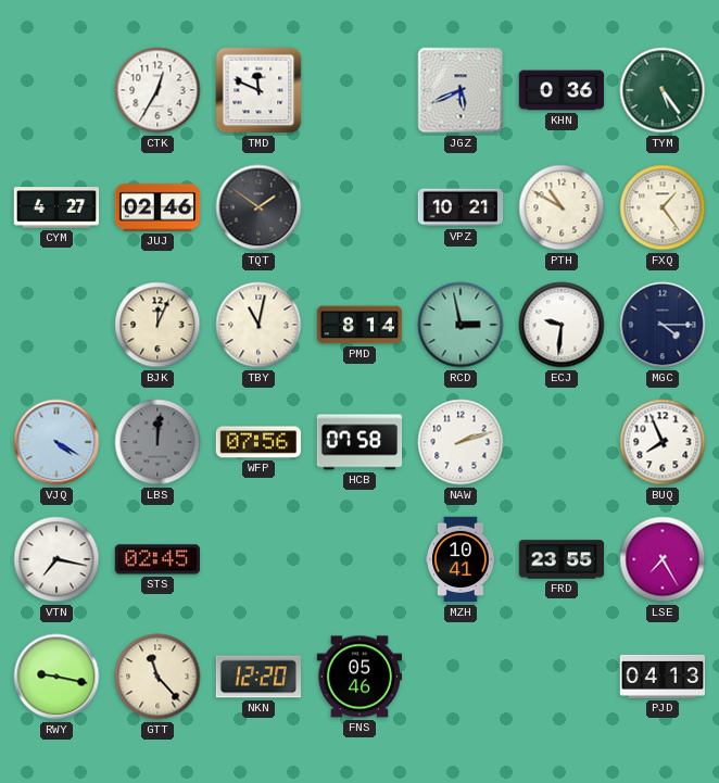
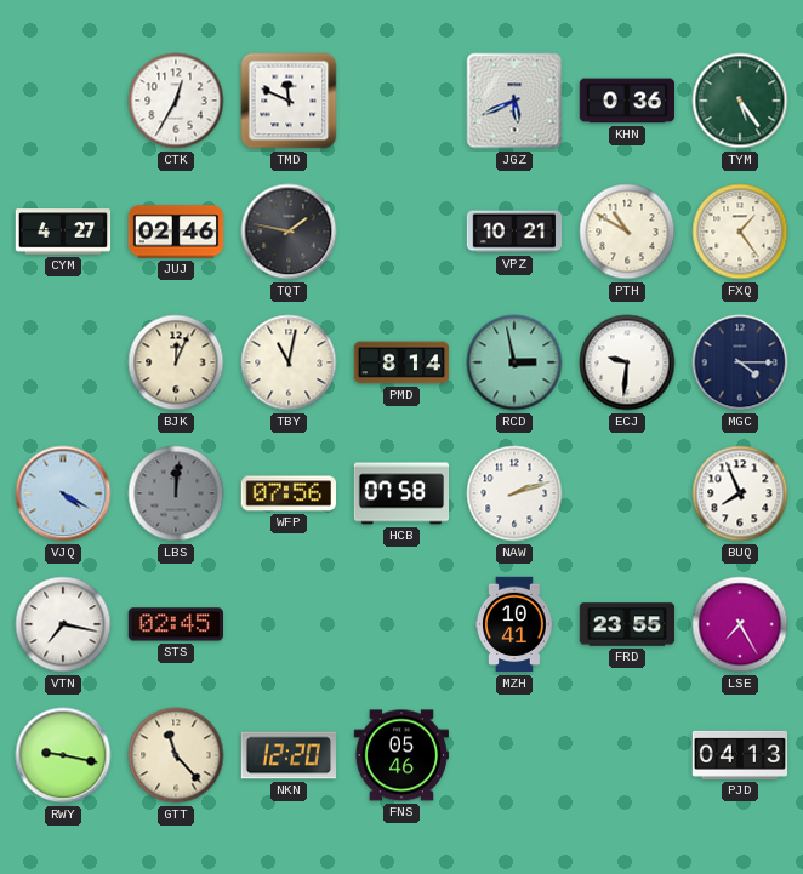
TQT: 1:51 -> 1:47
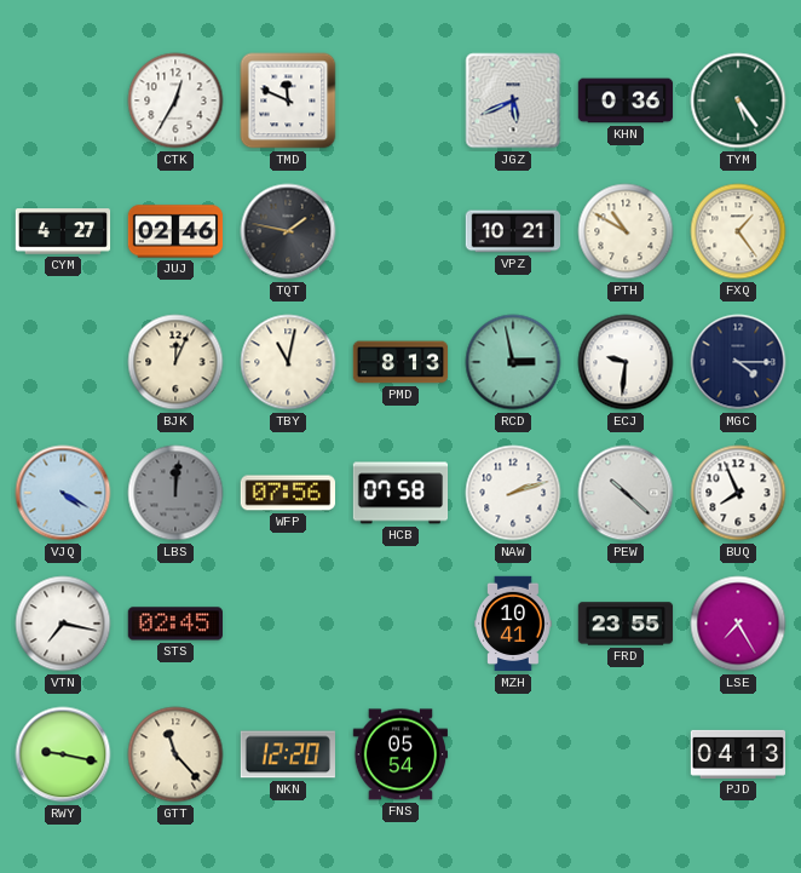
PMD: 8:14 -> 8:13
PEW: none -> 10:22
FNS: 05:46 -> 05:54
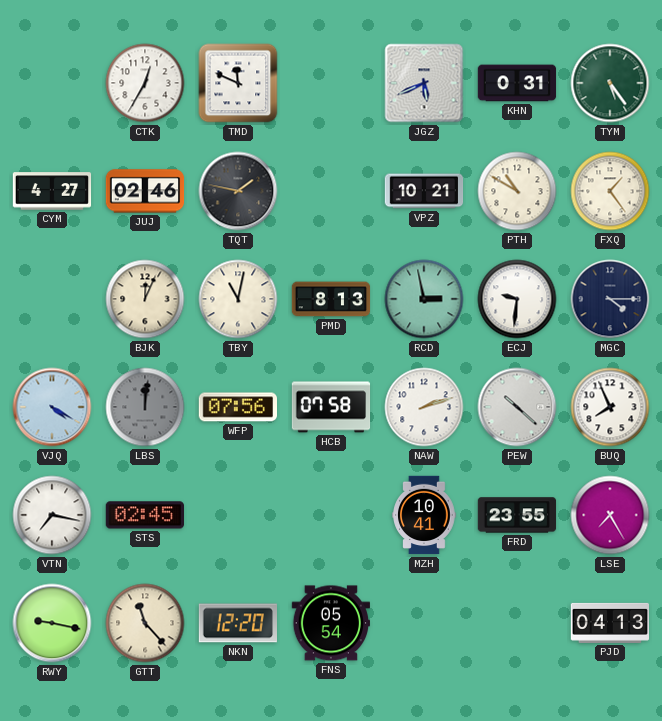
KHN: 0:36 -> 0:31
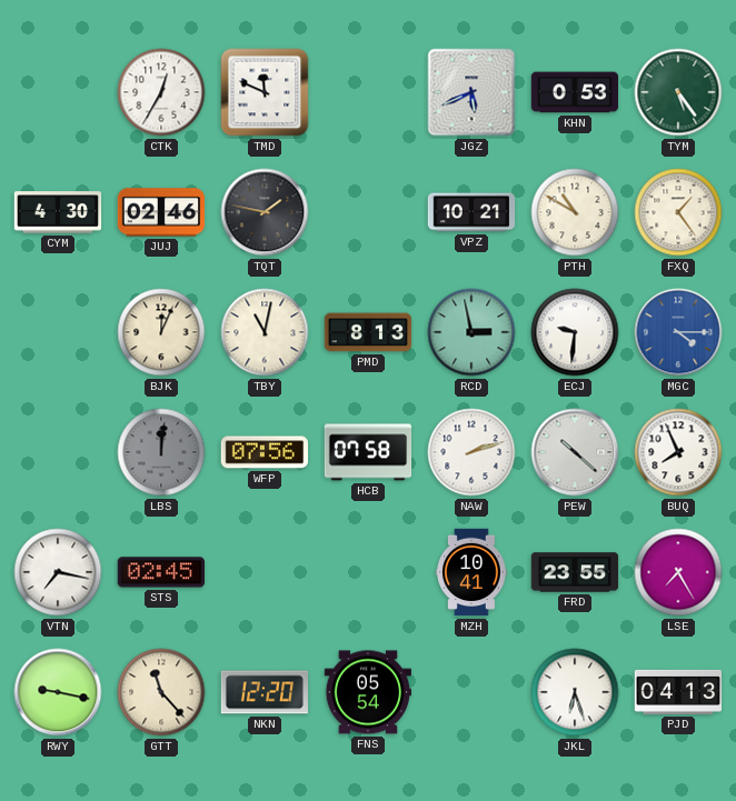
KHN: 0:31 -> 0:53
CYM: 4:27 -> 4:30
MGC dial: navy -> blue
VJQ: 4:20 -> none
JKL: none -> 6:27
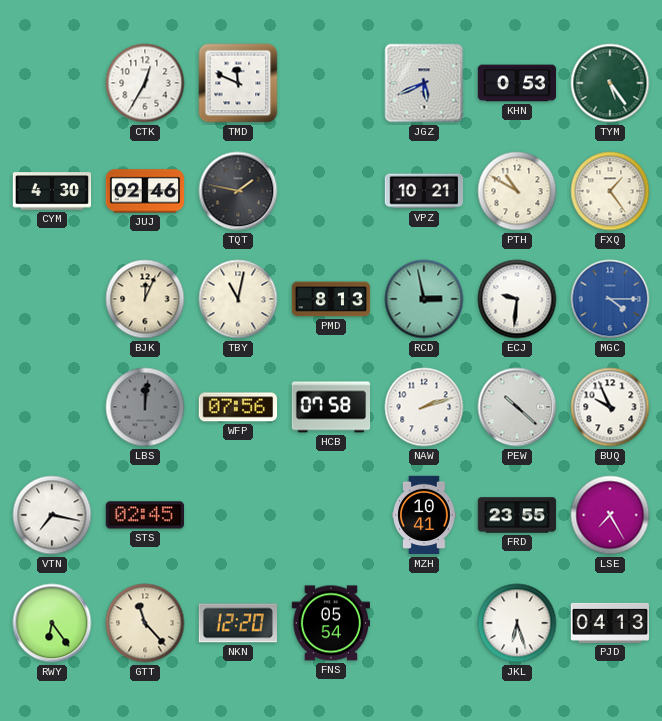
BUQ: 7:56 -> 9:56
RWY: 9:17 -> 6:24
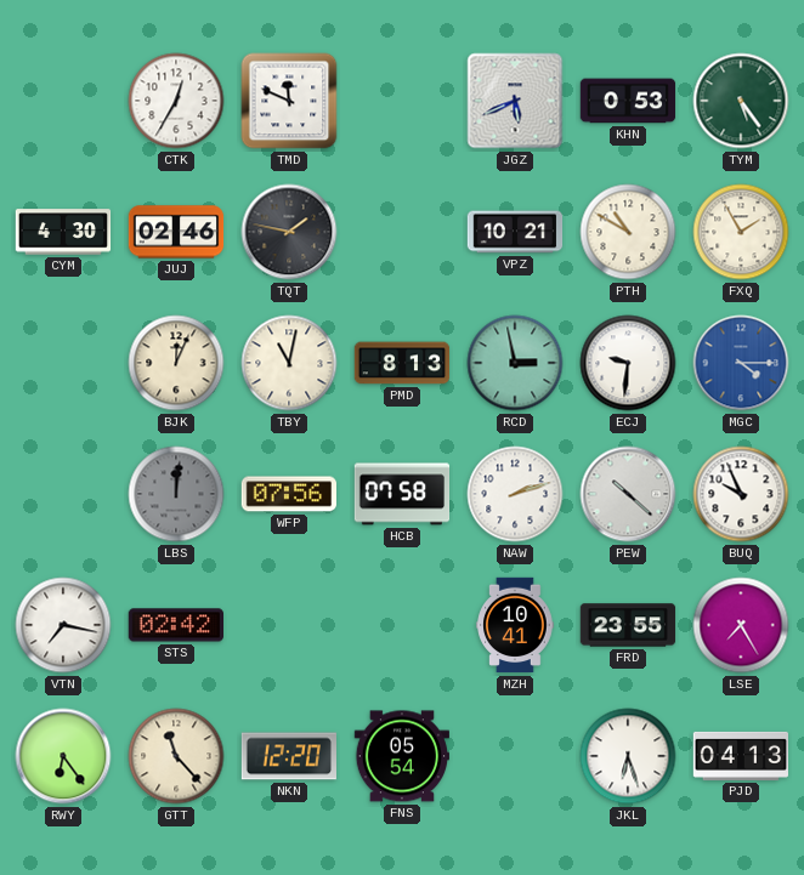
FXQ: 1:24 -> 1:55
STS: 02:45 -> 02:42
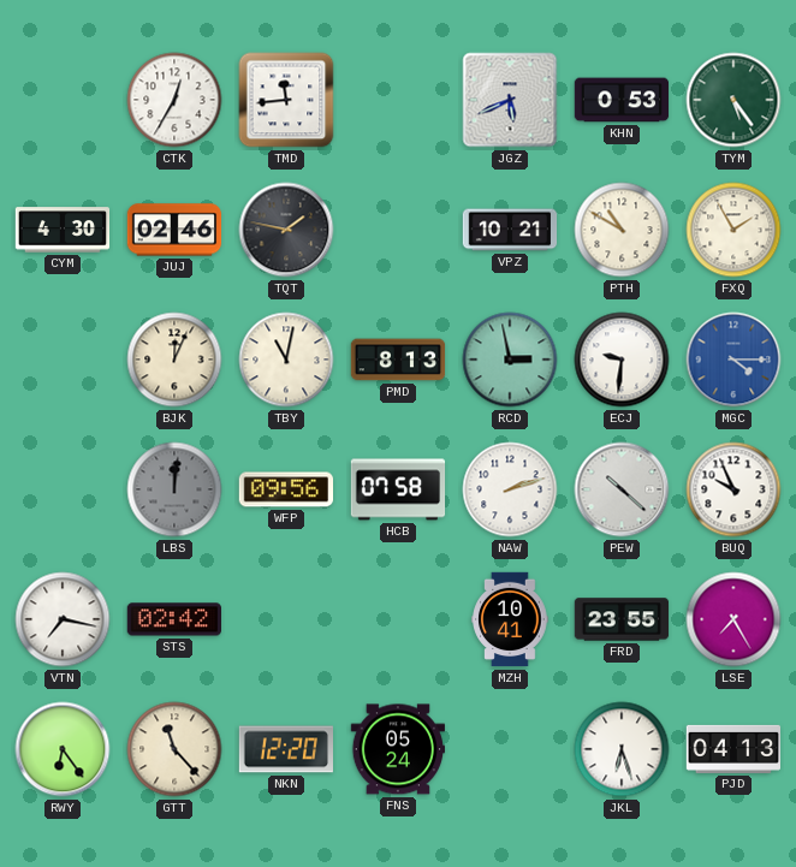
TMD: 11:49 -> 11:44
WFP: 07:56 -> 09:56
FNS: 05:54 -> 05:24
